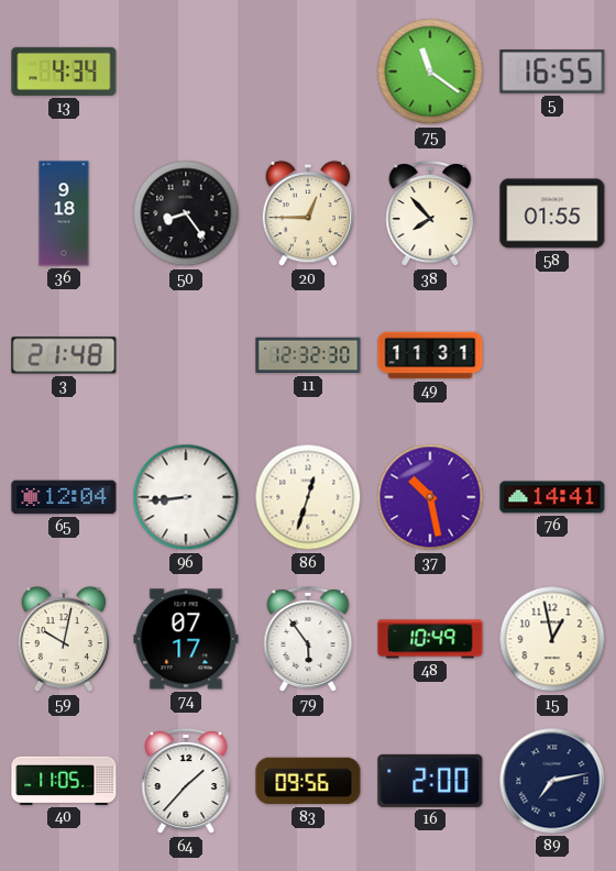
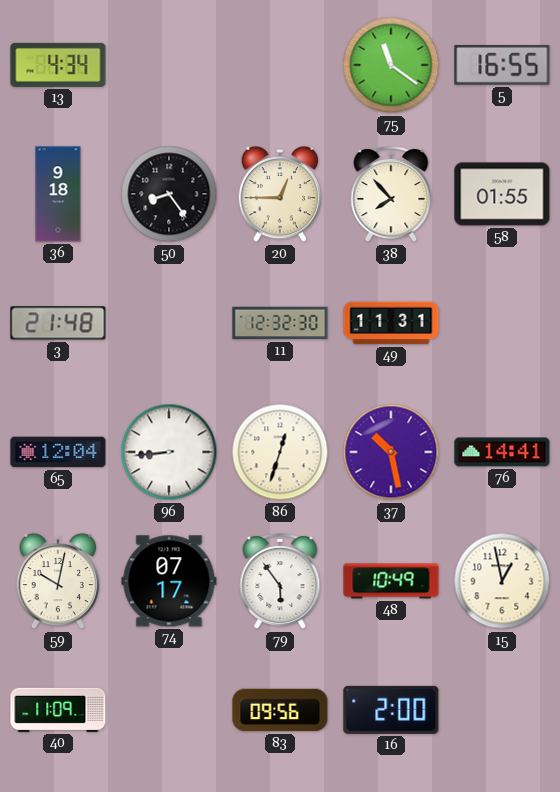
40: 11:05 -> 11:09
64: 1:37 -> none
89: 7:13 -> none
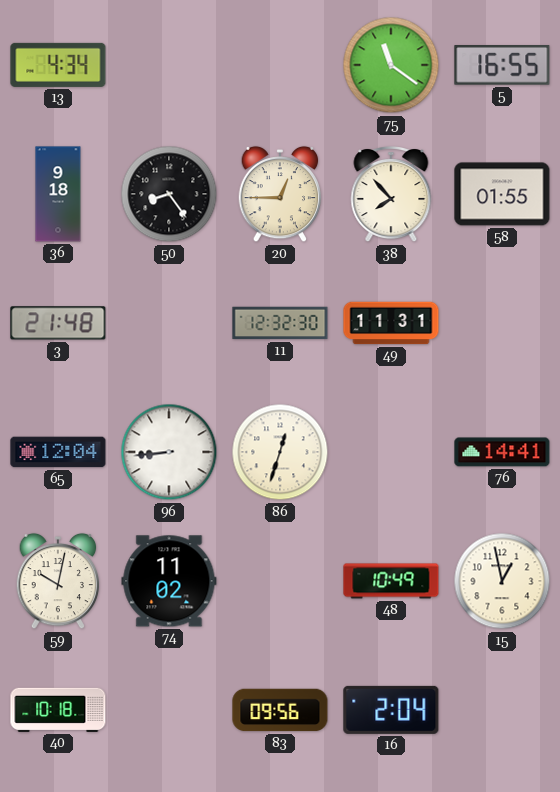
37: 10:28 -> none
74: 07:17 -> 11:02
79: 5:54 -> none
40: 11:09 -> 10:18
16: 2:00 -> 2:04
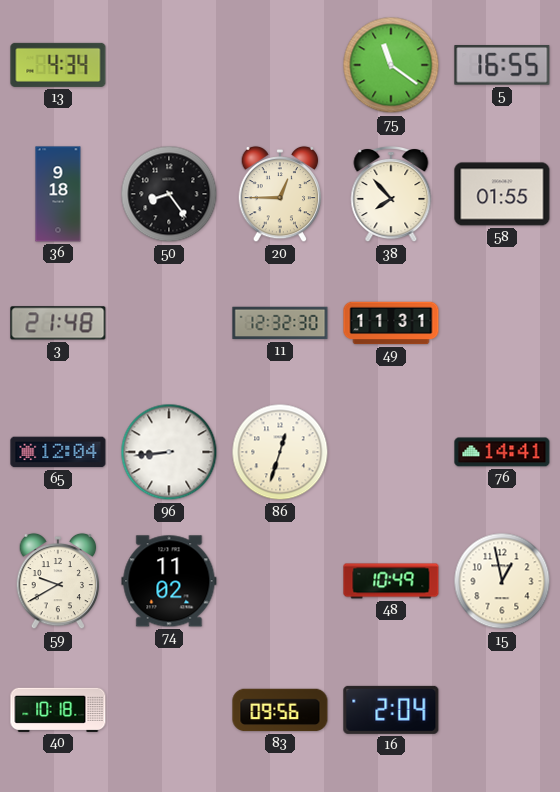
59: 10:02 -> 9:40
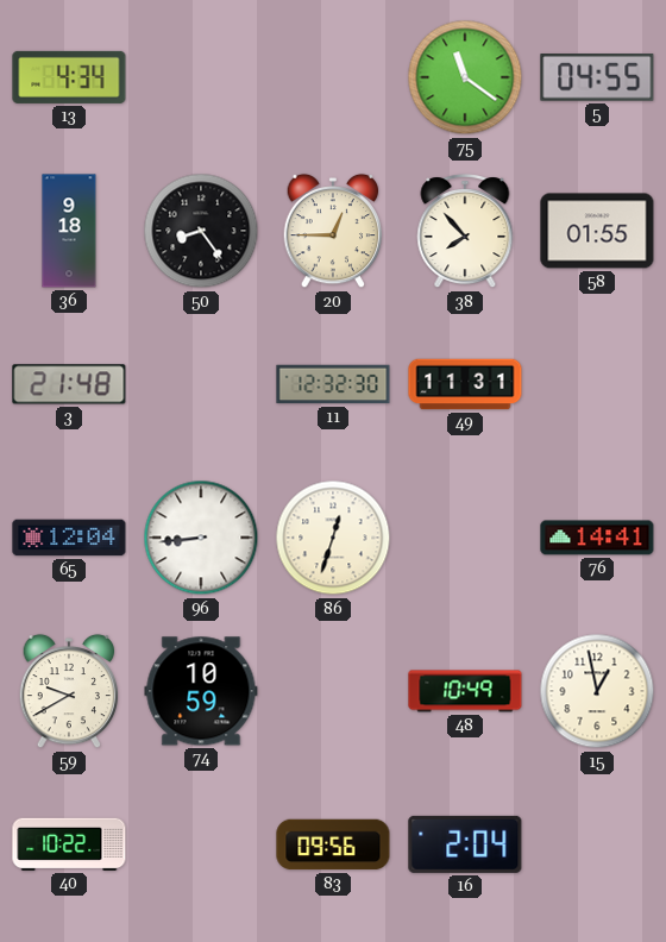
5: 16:55 -> 04:55
74: 11:02 -> 10:59
40: 10:18 -> 10:22
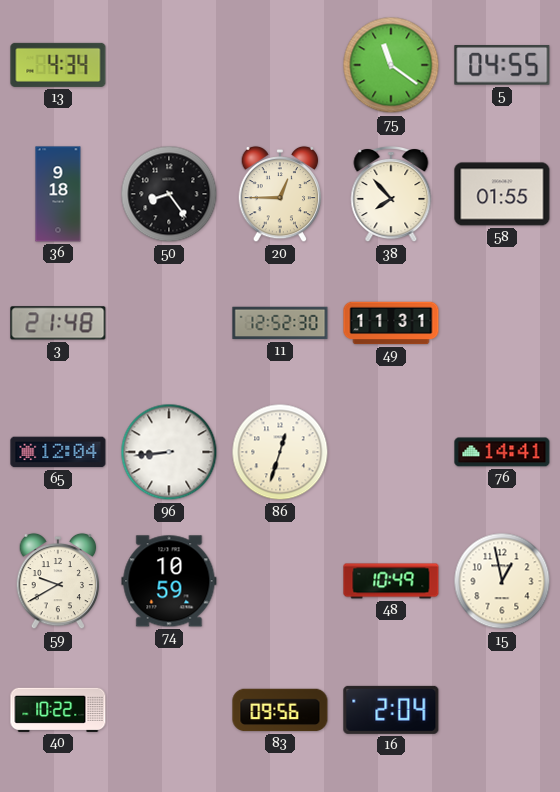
11: 12:32 -> 12:52
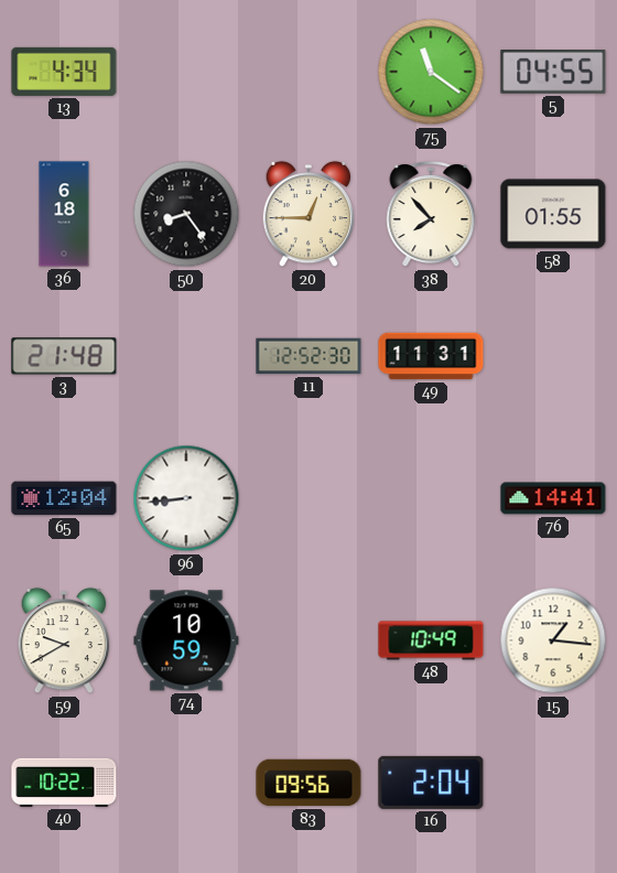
36: 9:18 -> 6:18
86: 12:33 -> none
15: 12:58 -> 1:16
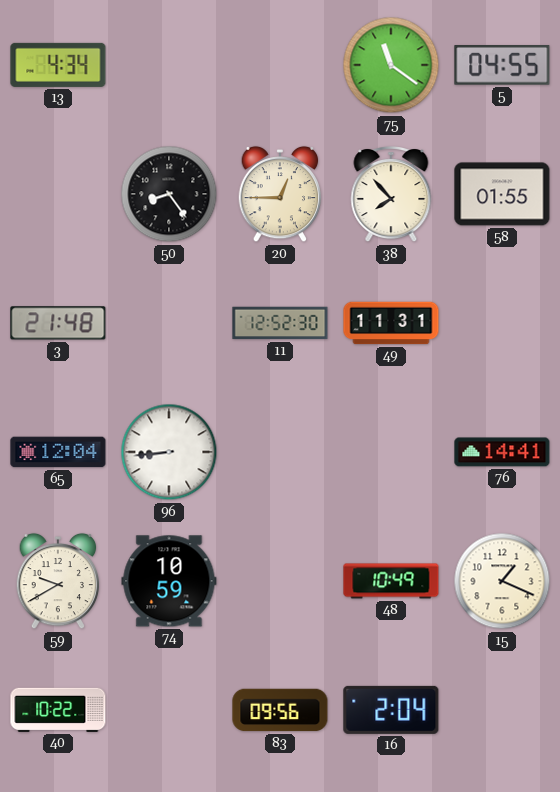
36: 6:18 -> none
15: 1:16 -> 1:19
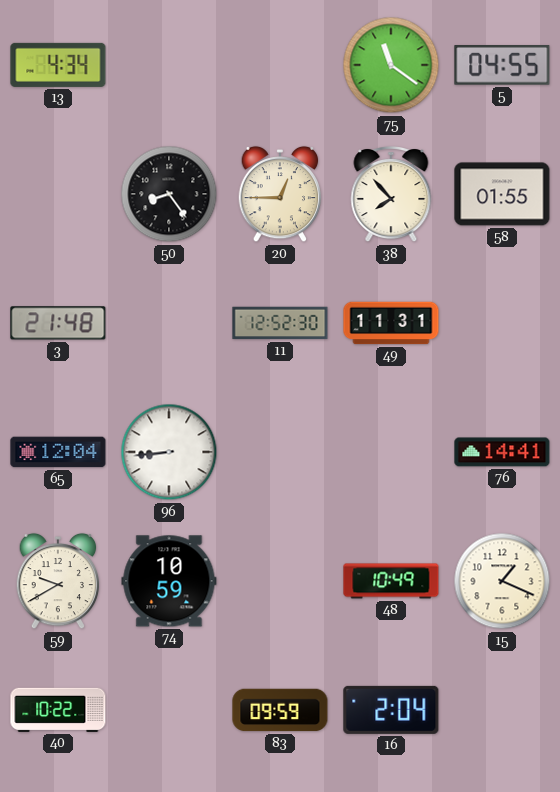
83: 09:56 -> 09:59
